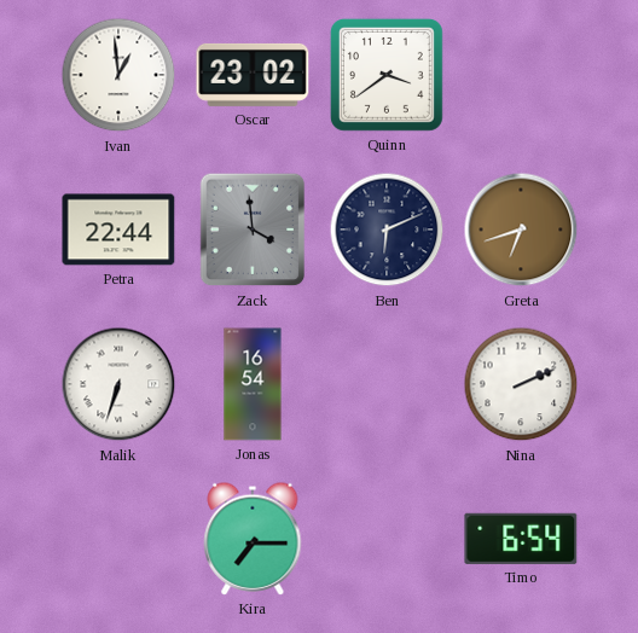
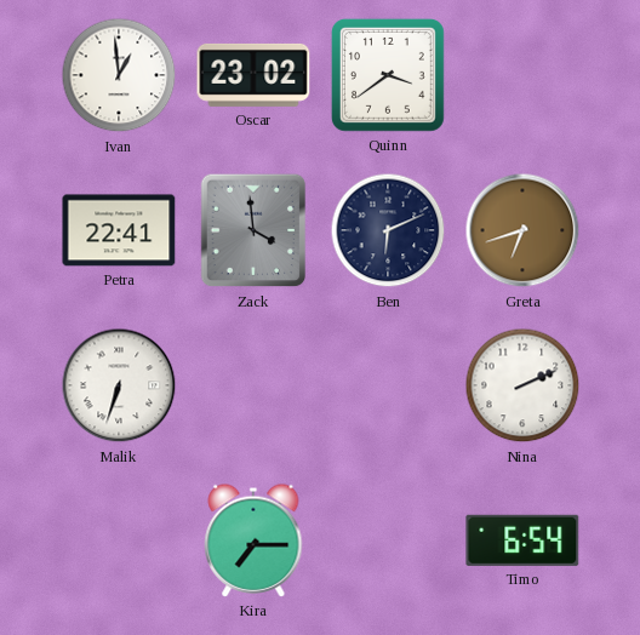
Petra: 22:44 -> 22:41
Jonas: 16:54 -> none
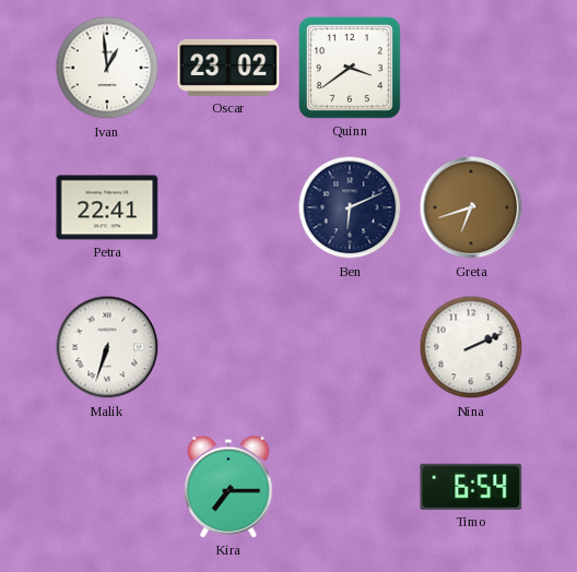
Zack: 3:59 -> none
